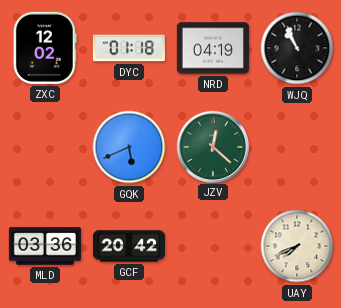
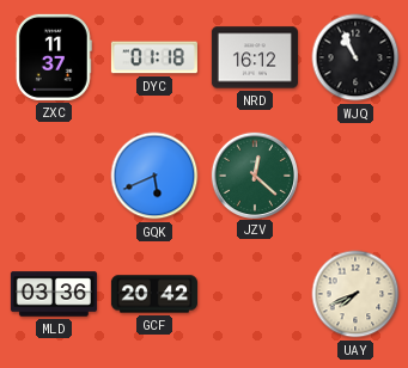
ZXC: 12:02 -> 11:37
NRD: 04:19 -> 16:12
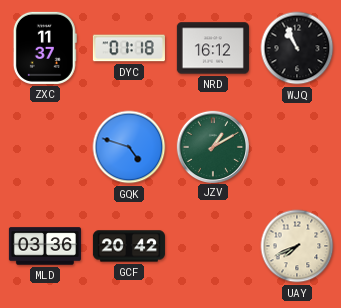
GQK: 5:41 -> 4:48
JZV: 12:22 -> 1:10
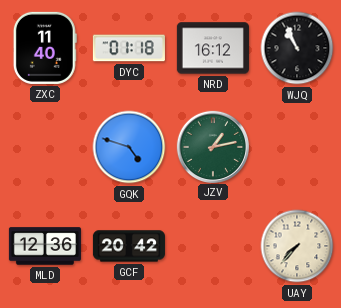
ZXC: 11:37 -> 11:40
JZV: 1:10 -> 1:13
MLD: 03:36 -> 12:36
UAY: 7:41 -> 7:37
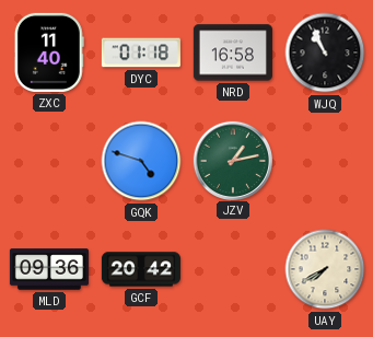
NRD: 16:12 -> 16:58
MLD: 12:36 -> 09:36
UAY: 7:37 -> 7:40
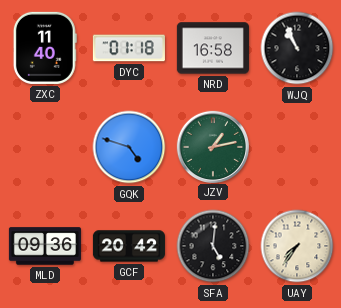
SFA: none -> 5:01
UAY: 7:40 -> 7:36
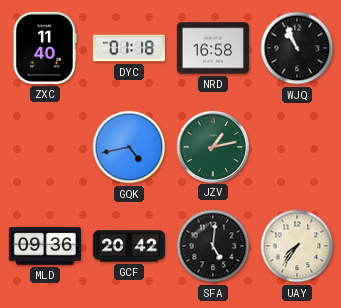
GQK: 4:48 -> 4:43
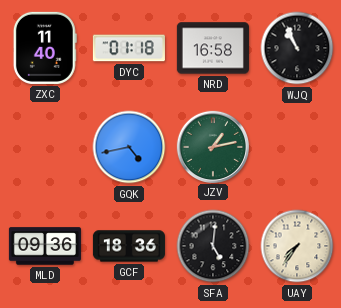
GCF: 20:42 -> 18:36
